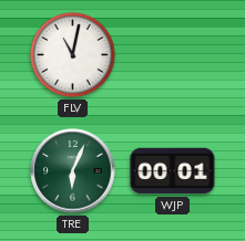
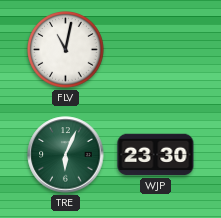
WJP: 00:01 -> 23:30
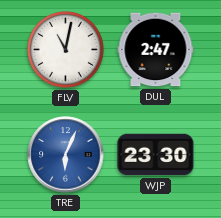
DUL: none -> 2:47
TRE dial: green -> blue
